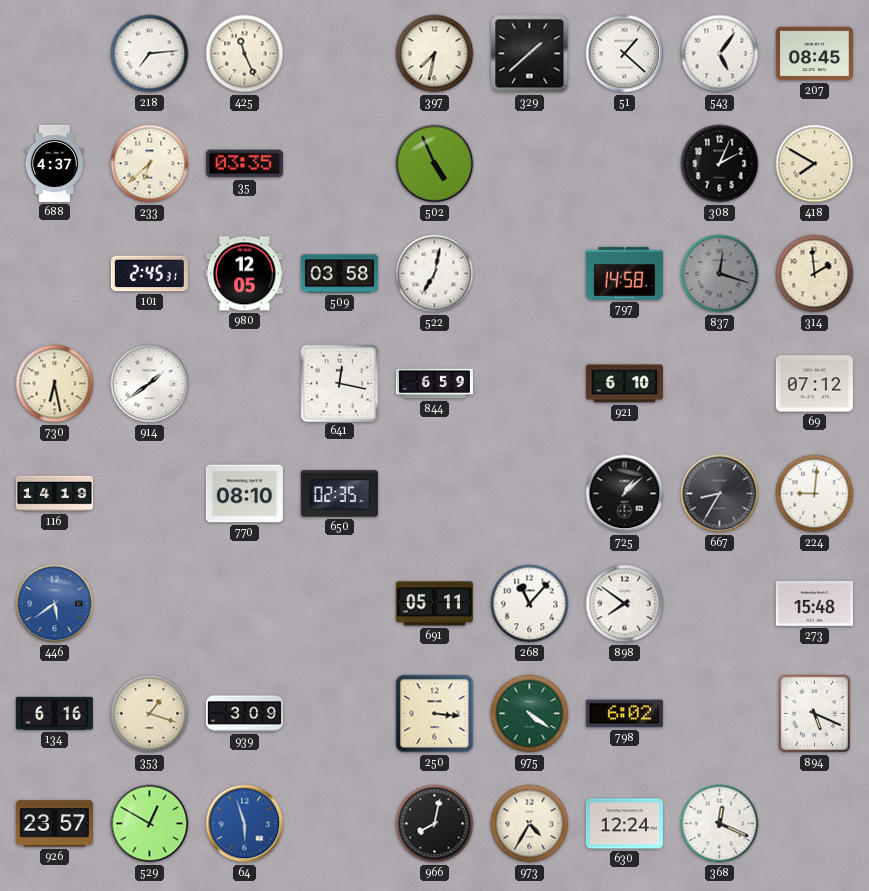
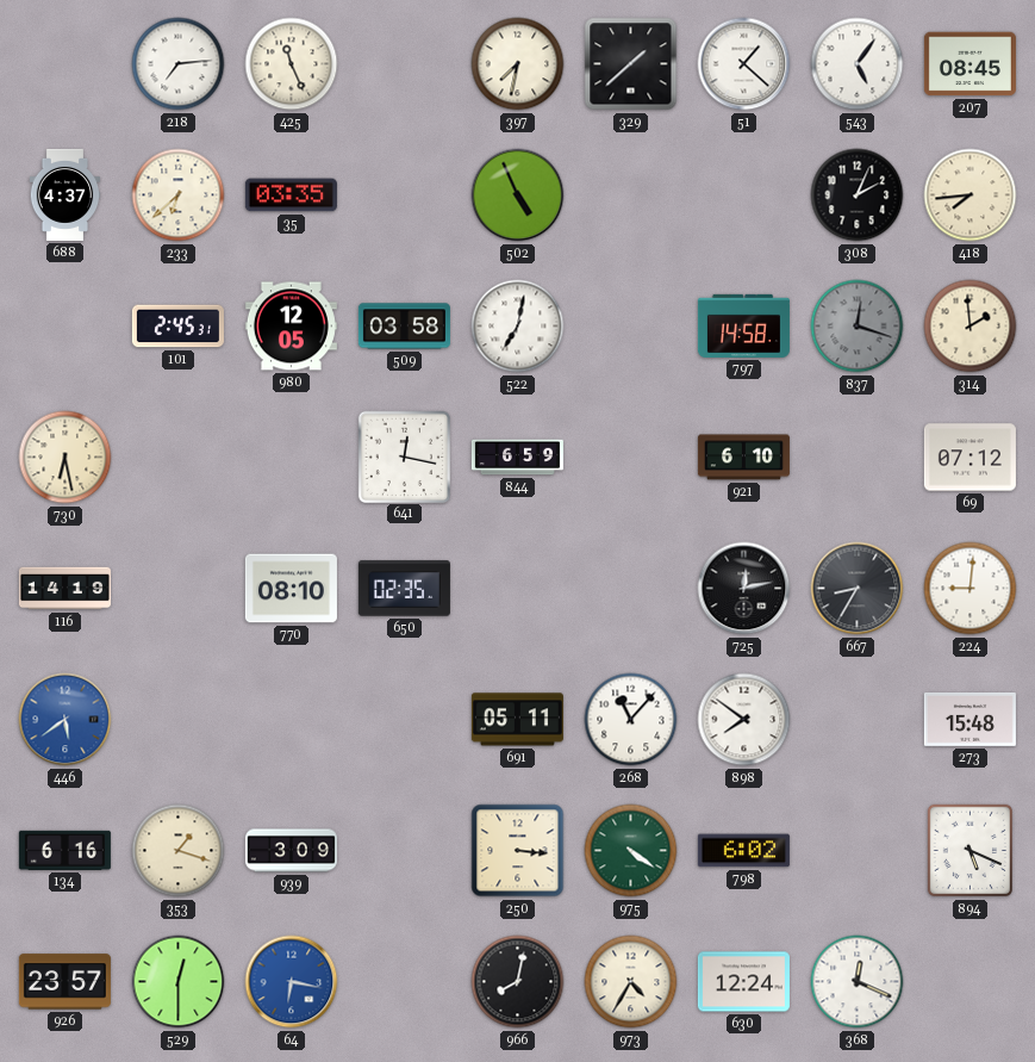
418: 7:50 -> 7:44
914: 1:39 -> none
725: 1:08 -> 12:13
529: 12:50 -> 12:30
64: 5:57 -> 6:17
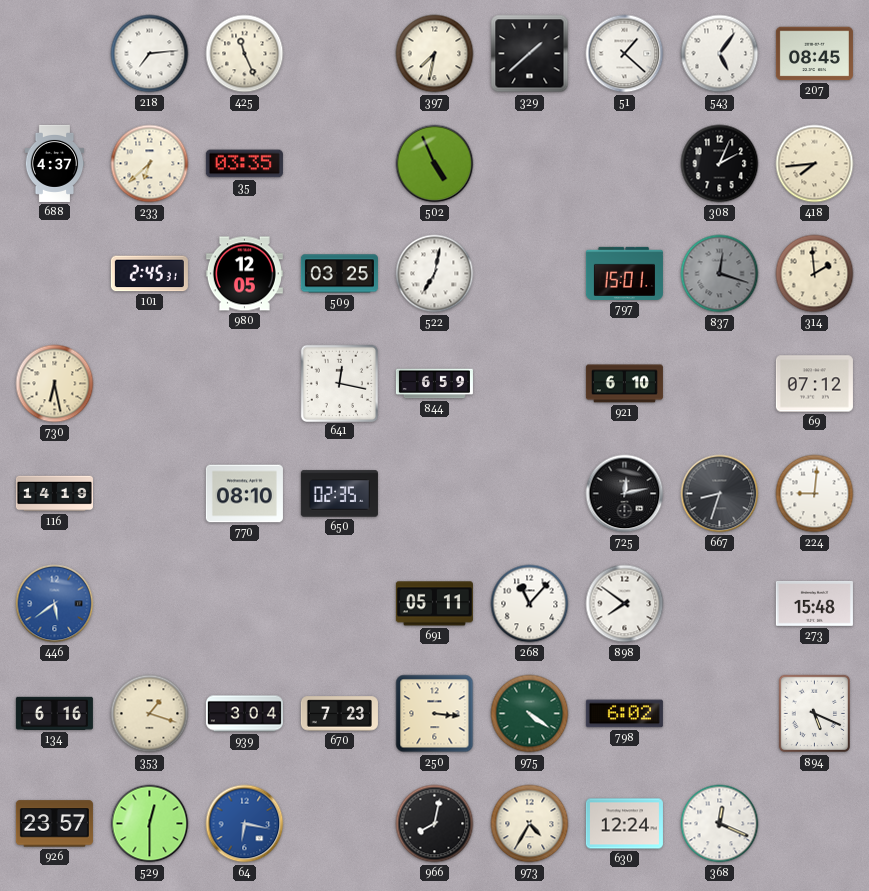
509: 03:58 -> 03:25
797: 14:58 -> 15:01
667: 8:35 -> 8:33
939: 3:09 -> 3:04
670: none -> 7:23
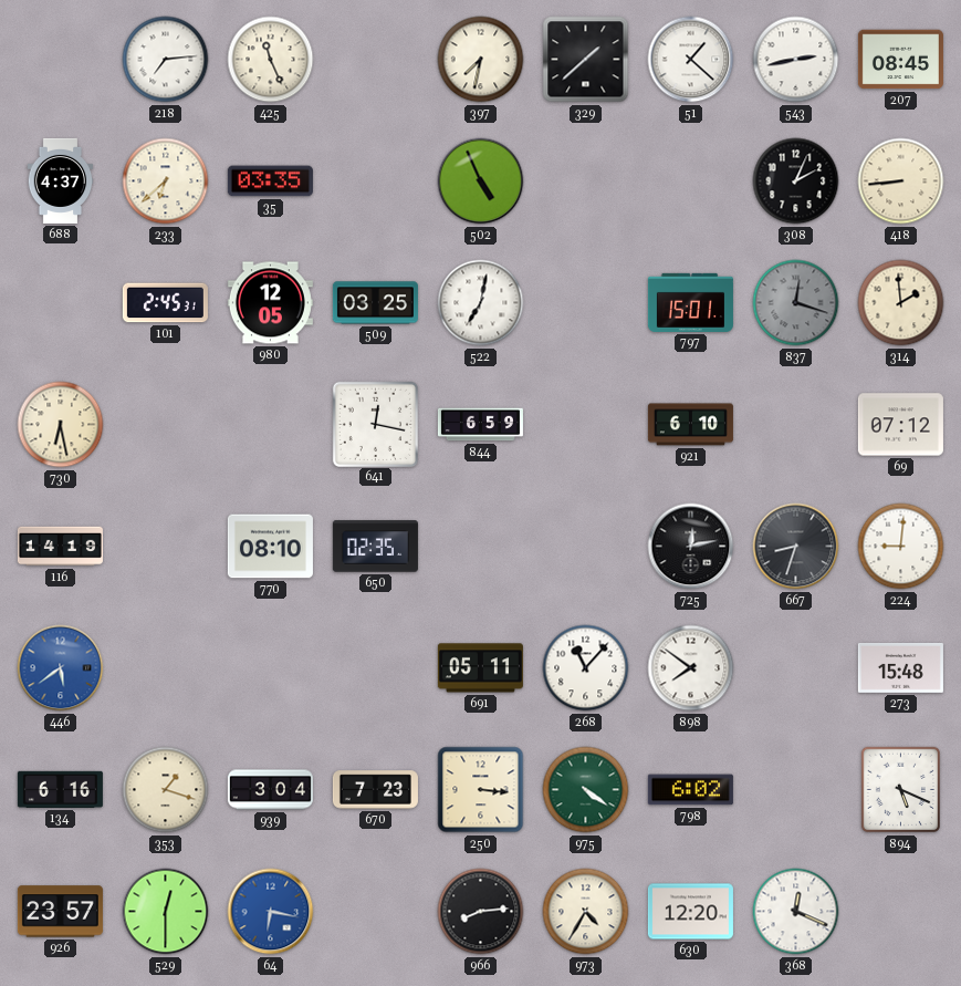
543: 5:06 -> 2:43
418: 7:44 -> 8:44
966: 8:02 -> 8:14
630: 12:24 -> 12:20
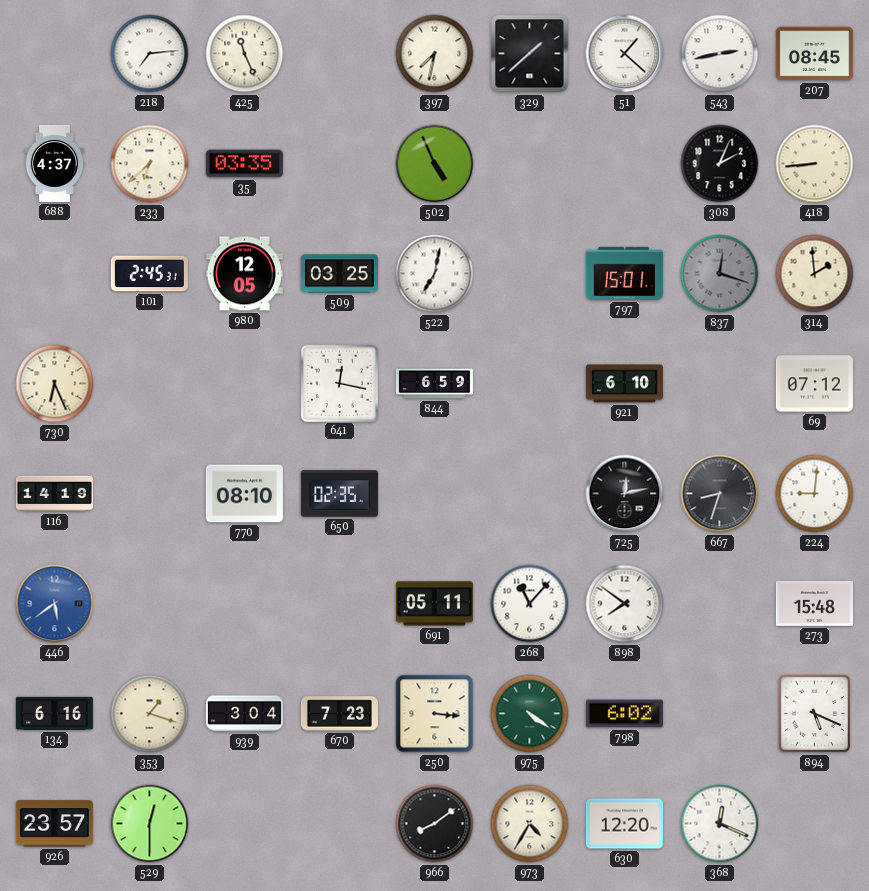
730: 6:28 -> 6:26
64: 6:17 -> none
966: 8:14 -> 8:09
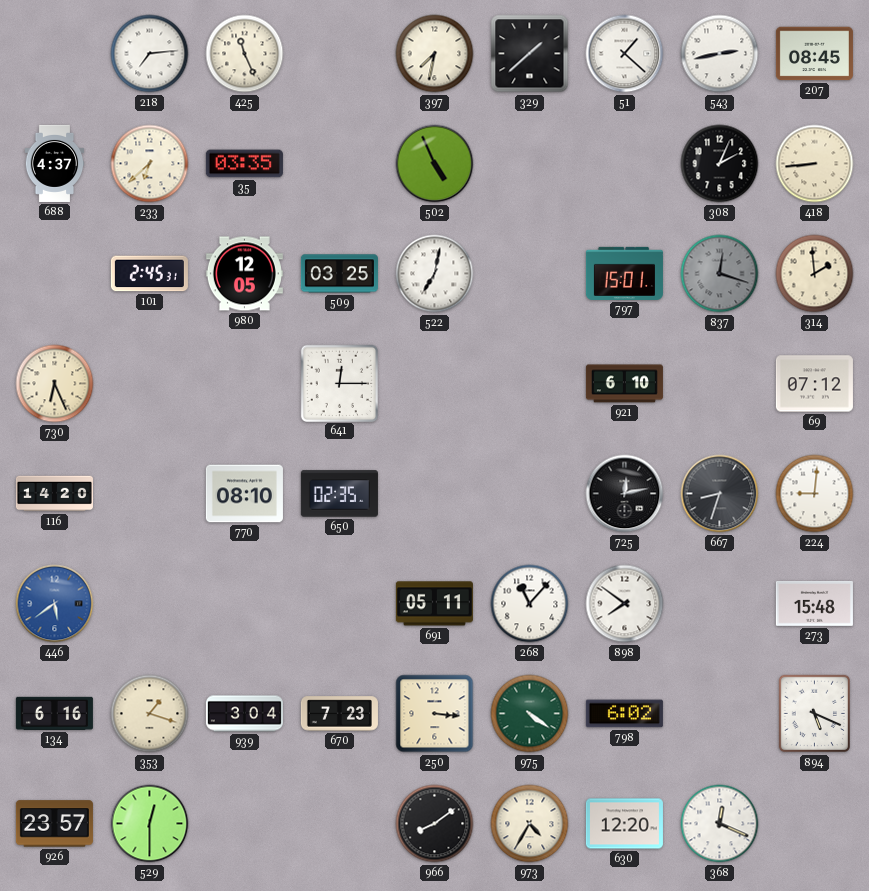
641: 12:17 -> 12:15
844: 6:59 -> none
116: 14:19 -> 14:20
